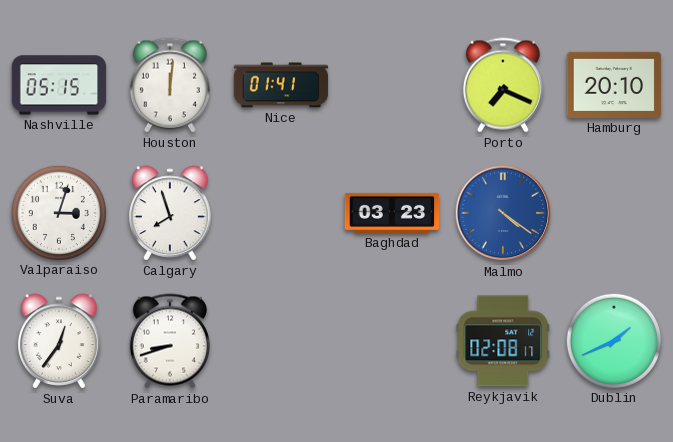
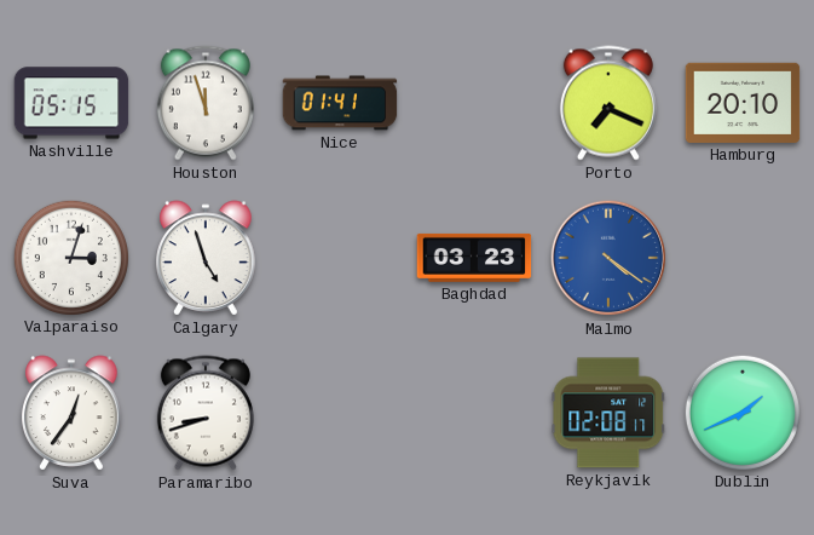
Houston: 12:01 -> 11:57
Calgary: 7:57 -> 4:57
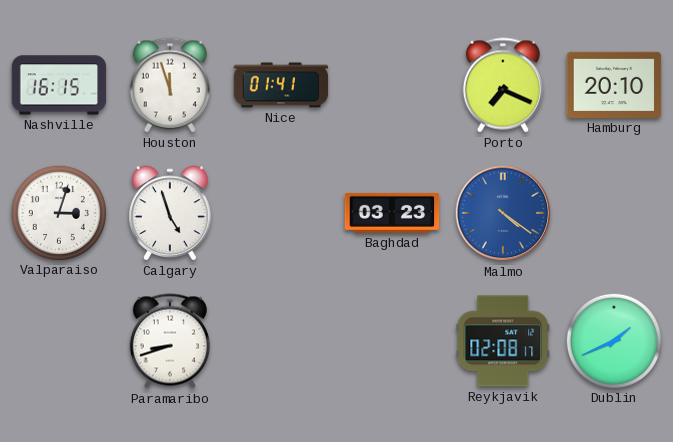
Nashville: 05:15 -> 16:15
Suva: 12:36 -> none
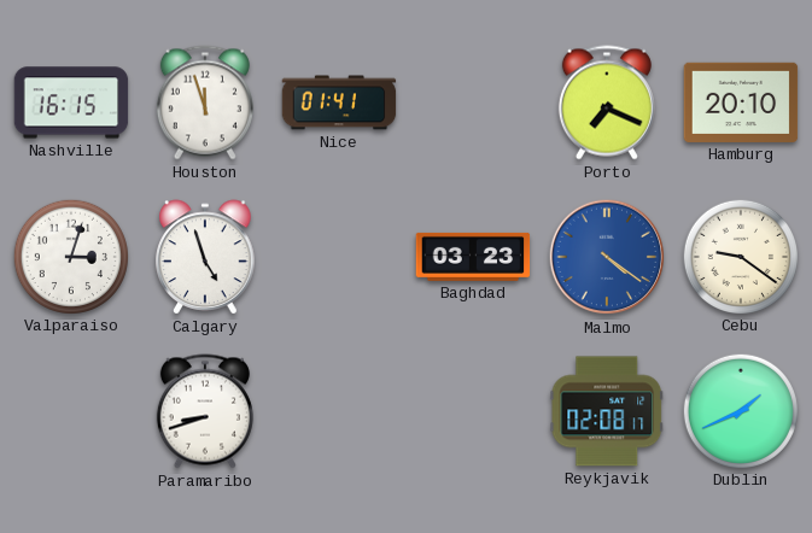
Cebu: none -> 9:21
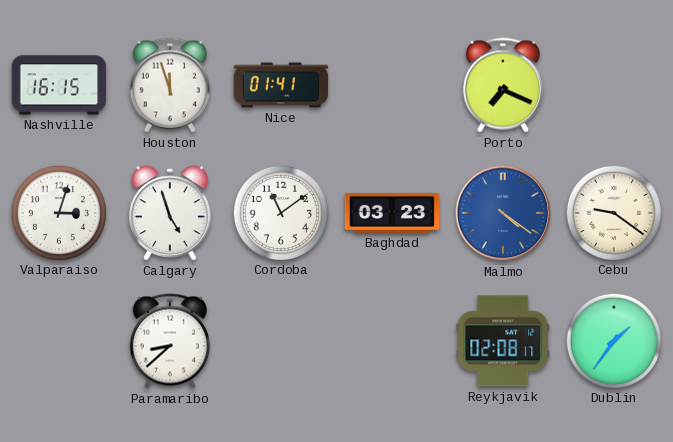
Hamburg: 20:10 -> none
Cordoba: none -> 11:09
Paramaribo: 8:42 -> 8:38
Dublin: 1:41 -> 1:36
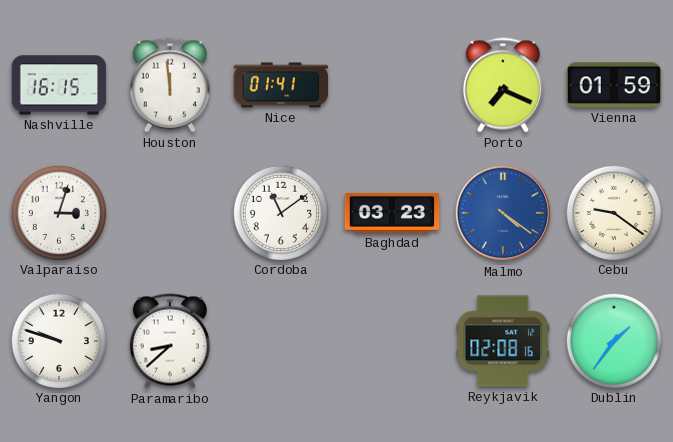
Houston: 11:57 -> 11:59
Vienna: none -> 01:59
Calgary: 4:57 -> none
Yangon: none -> 9:48
Reykjavik: 02:08:17 -> 02:08:16
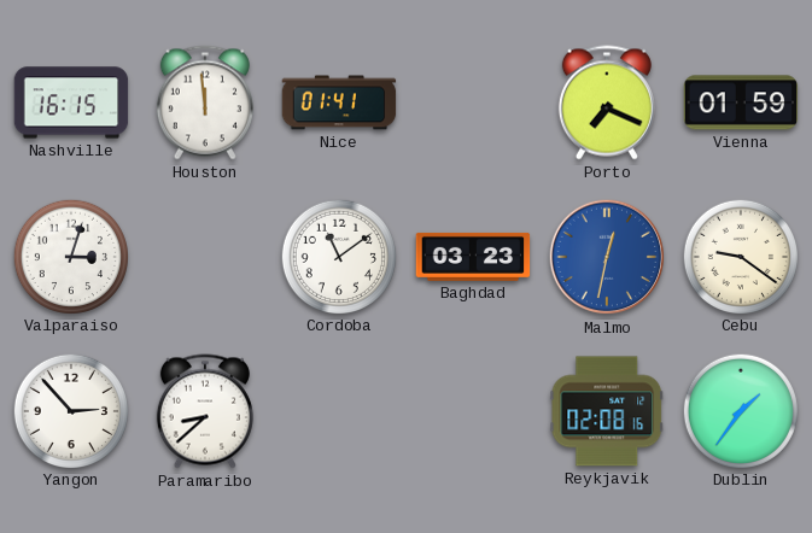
Malmo: 4:21 -> 12:32
Yangon: 9:48 -> 2:53
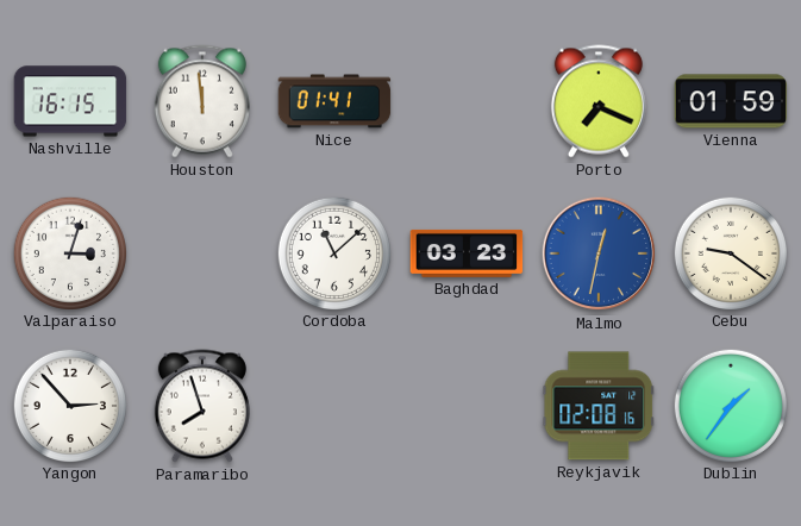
Cordoba: 11:09 -> 11:08
Paramaribo: 8:38 -> 7:57
